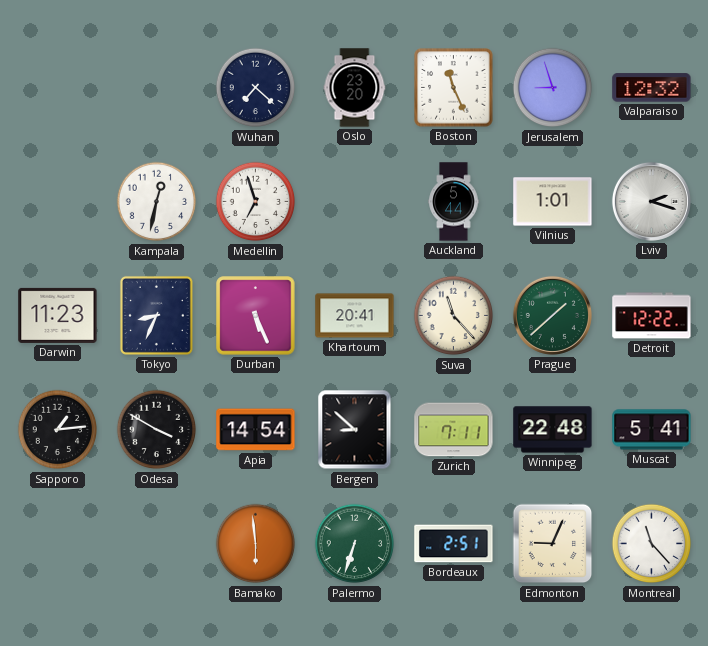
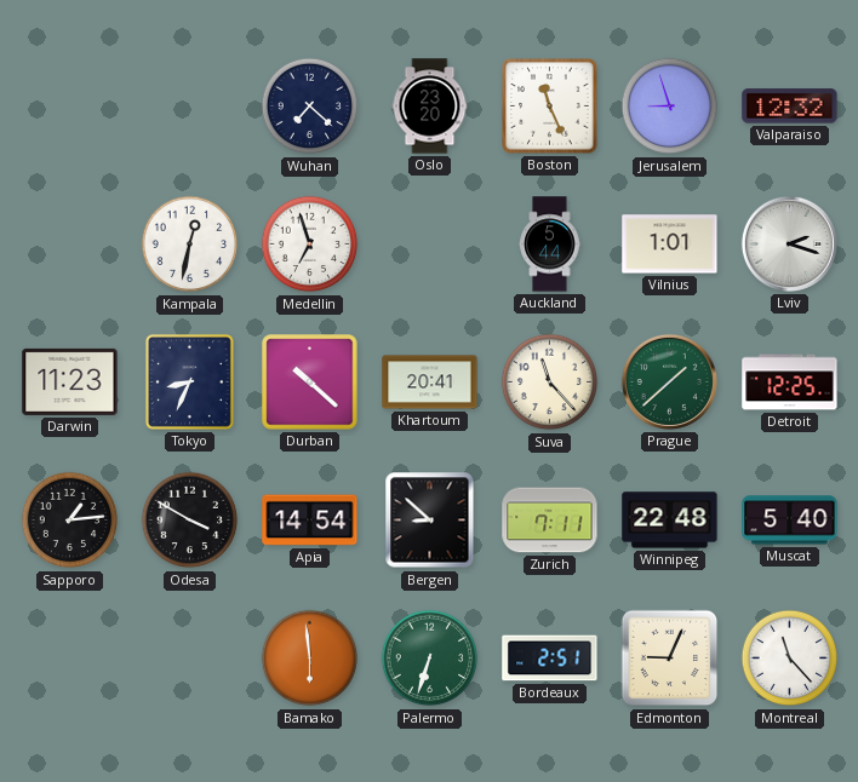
Durban: 5:26 -> 10:22
Detroit: 12:22 -> 12:25
Muscat: 5:41 -> 5:40
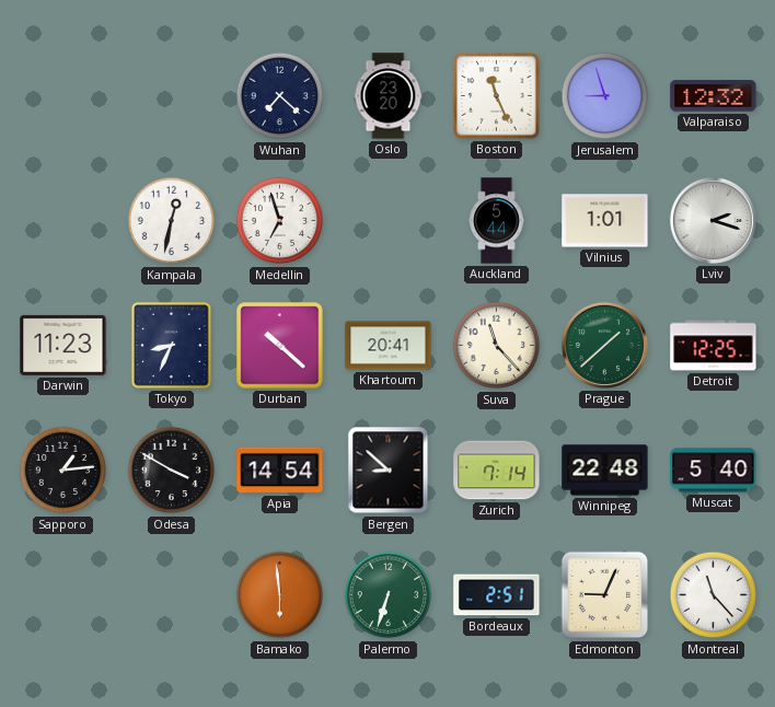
Zurich: 7:11 -> 7:14
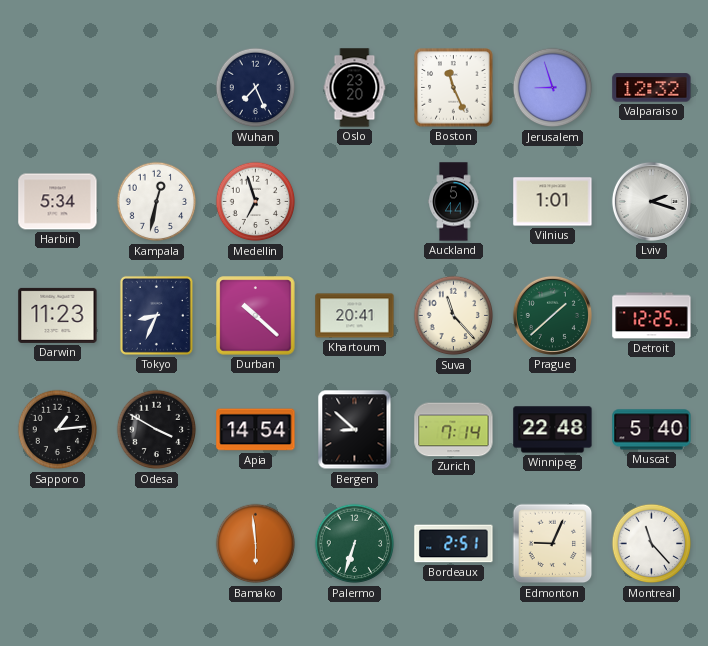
Wuhan: 7:22 -> 7:26
Harbin: none -> 5:34
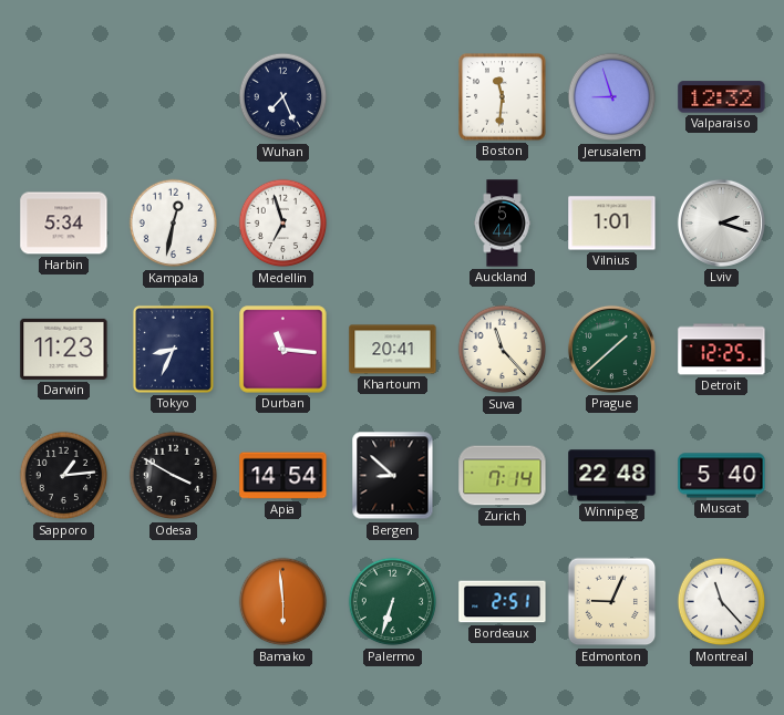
Oslo: 23:20 -> none
Boston: 11:26 -> 11:31
Durban: 10:22 -> 11:16
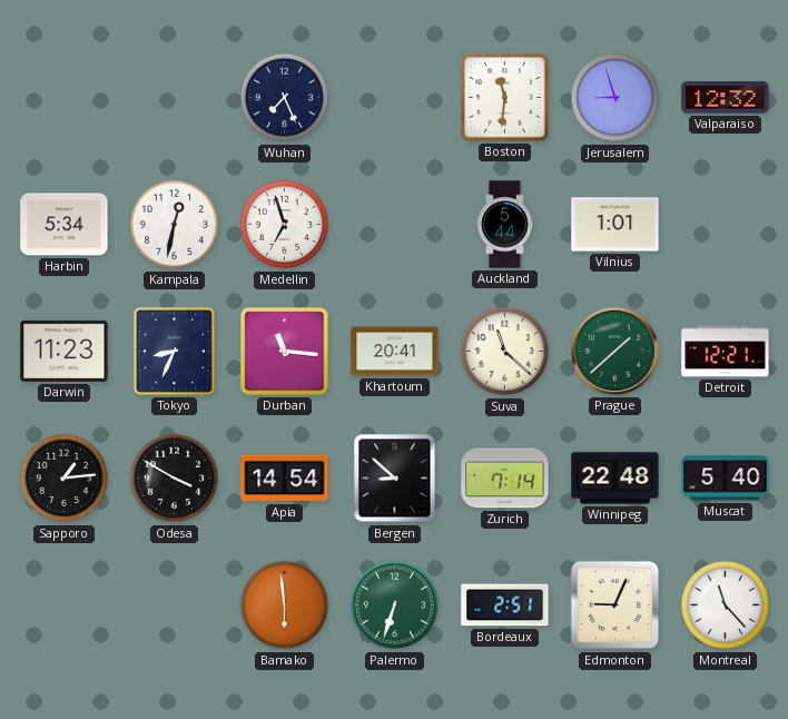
Lviv: 2:18 -> none
Suva: 11:23 -> 11:22
Detroit: 12:25 -> 12:21
